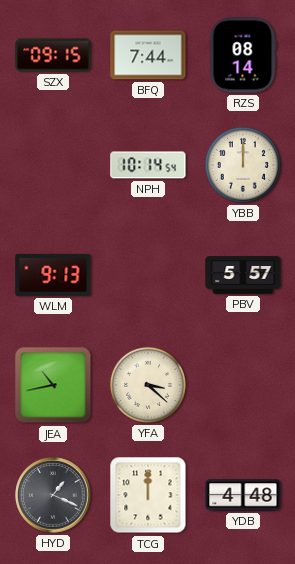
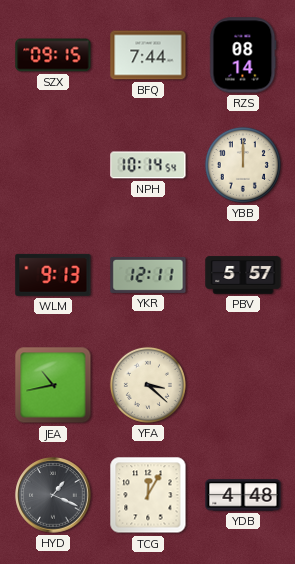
YKR: none -> 12:11
TCG: 12:00 -> 12:05
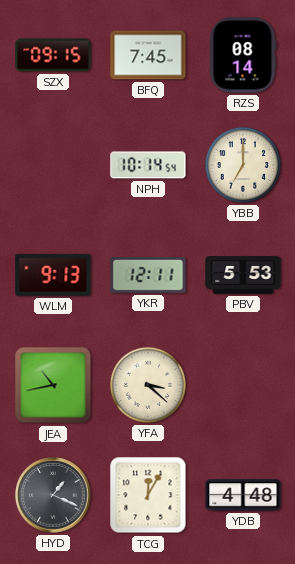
BFQ: 7:44 -> 7:45
YBB: 12:00 -> 7:00
PBV: 5:57 -> 5:53
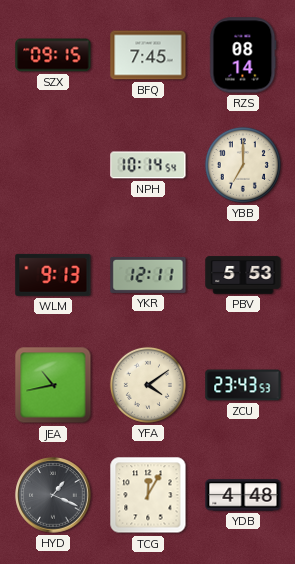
YFA: 3:22 -> 4:09
ZCU: none -> 23:43
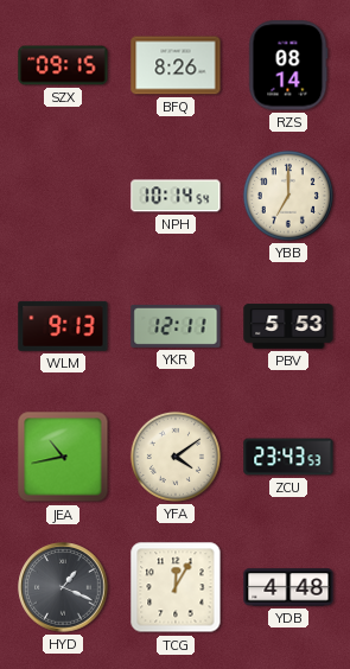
BFQ: 7:45 -> 8:26
